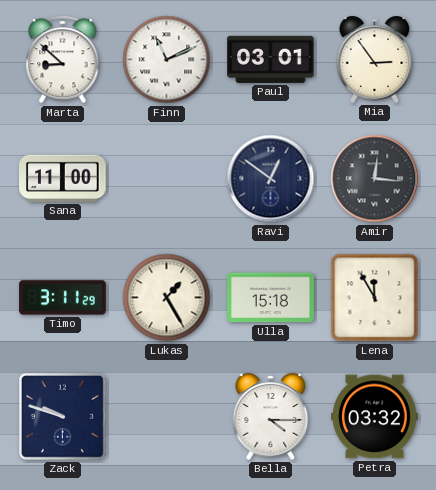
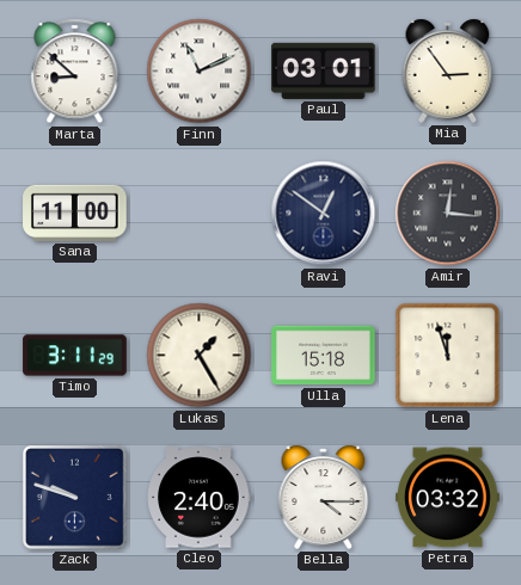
Lena: 11:55 -> 11:57
Cleo: none -> 2:40
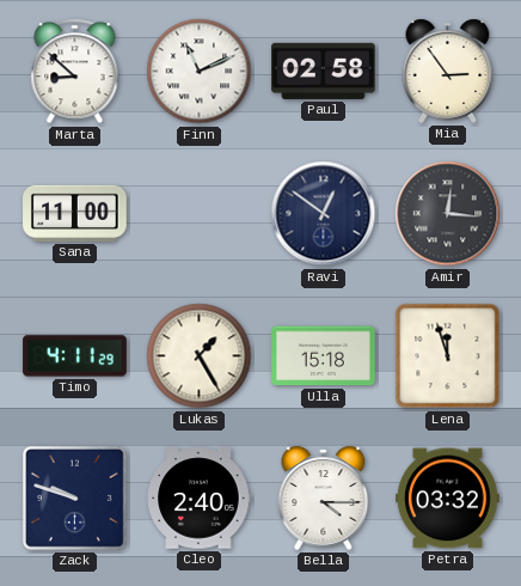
Paul: 03:01 -> 02:58
Timo: 3:11 -> 4:11
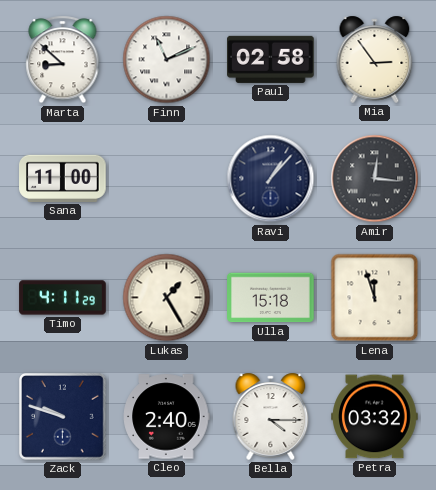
Ravi: 12:51 -> 1:07
